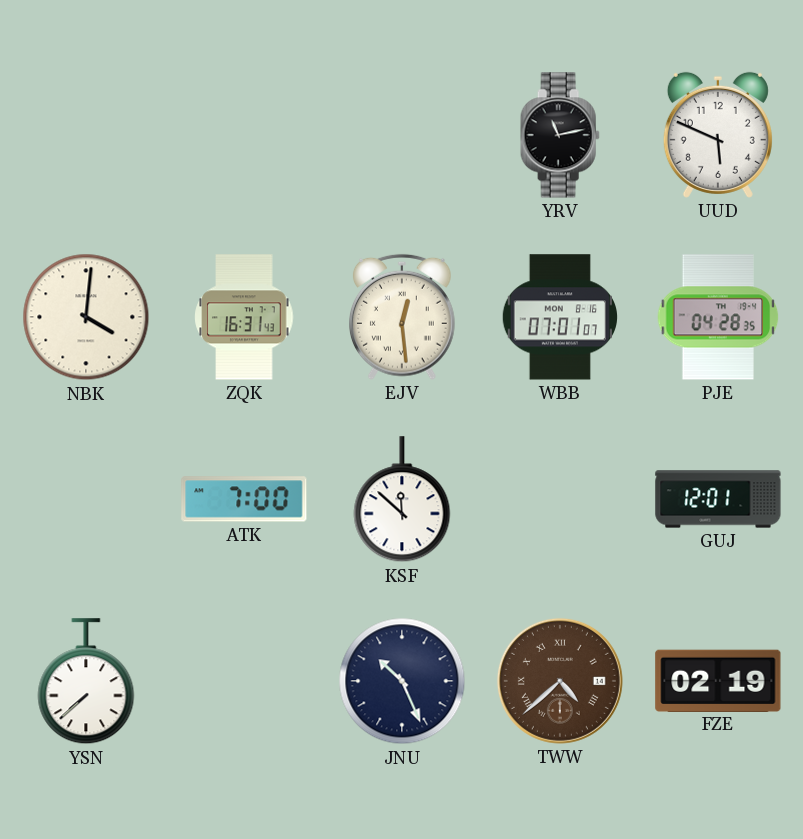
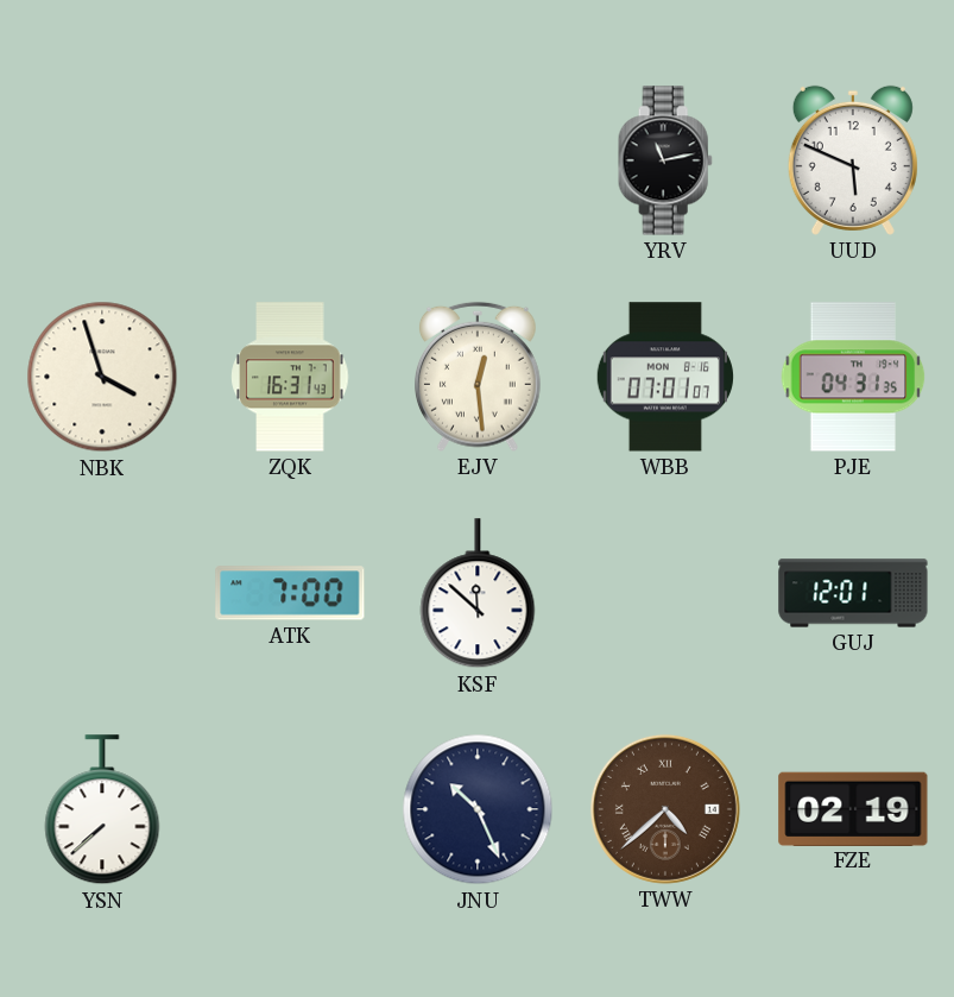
NBK: 4:01 -> 3:57
PJE: 04:28 -> 04:31
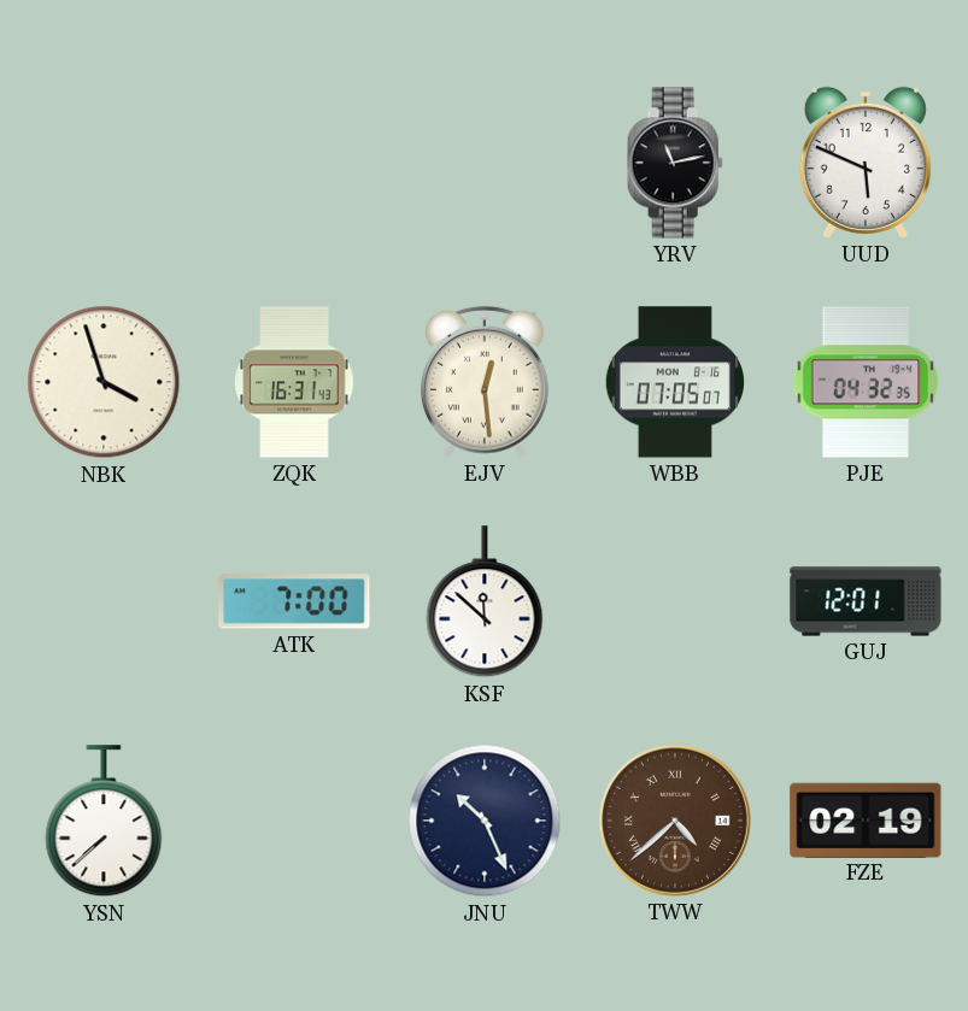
WBB: 07:01 -> 07:05
PJE: 04:31 -> 04:32
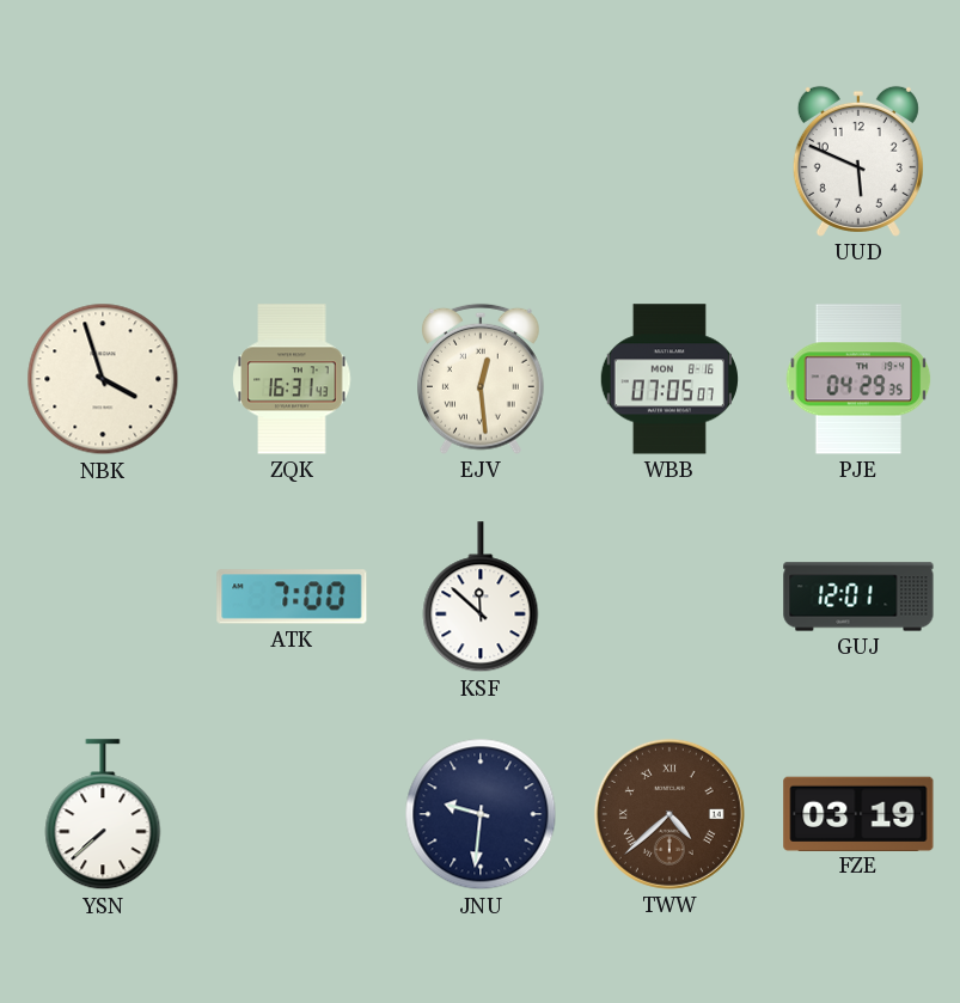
YRV: 11:13 -> none
PJE: 04:32 -> 04:29
JNU: 10:26 -> 9:31
FZE: 02:19 -> 03:19
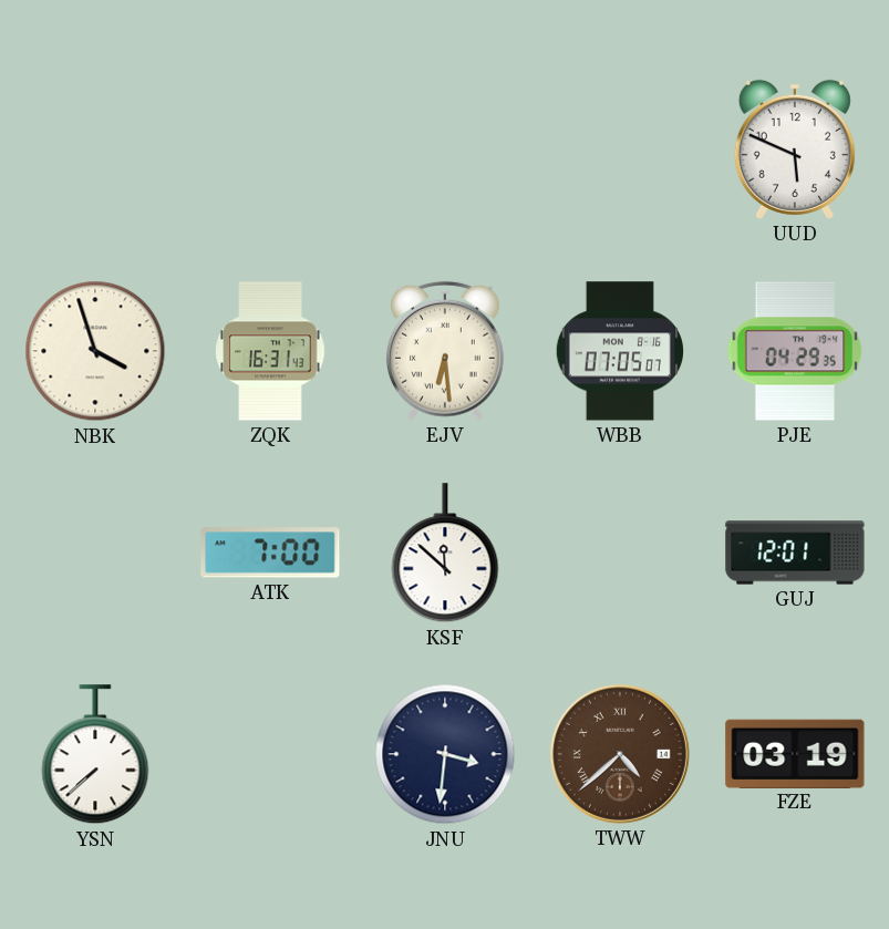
EJV: 12:29 -> 6:29
JNU: 9:31 -> 3:31
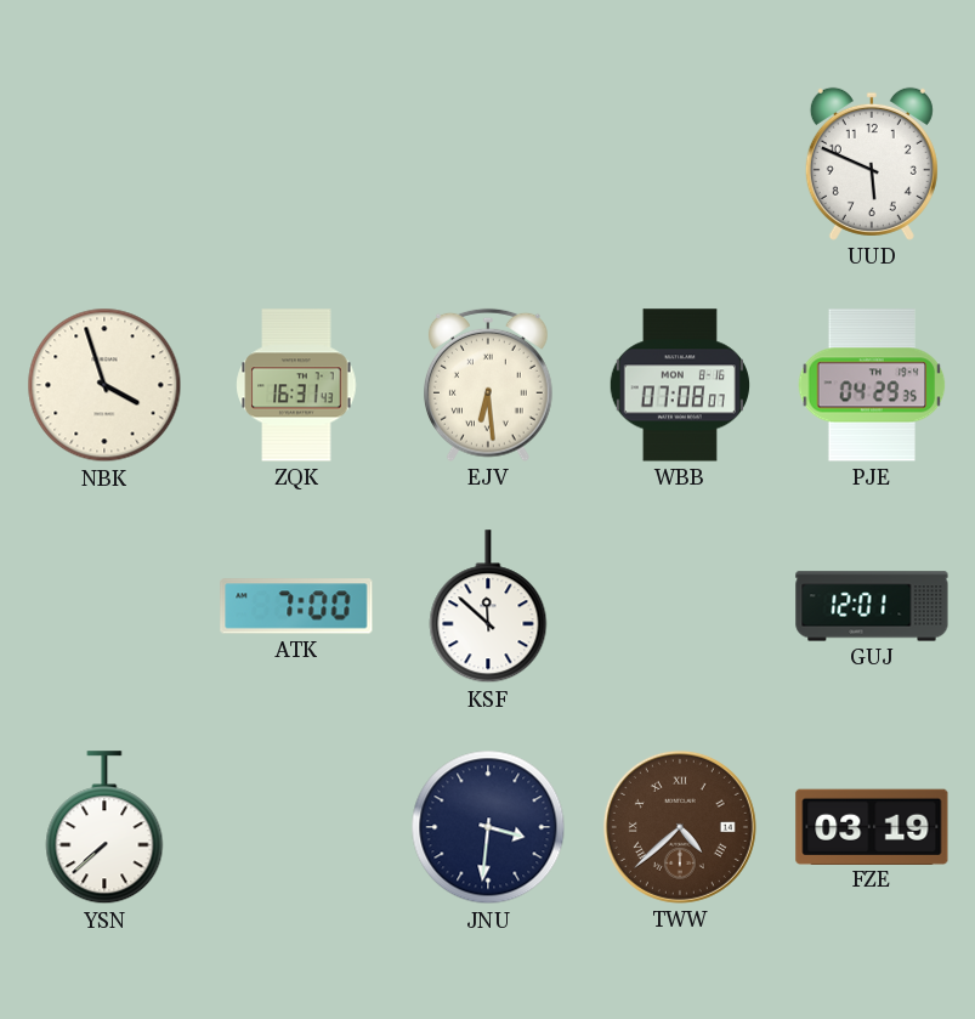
WBB: 07:05 -> 07:08
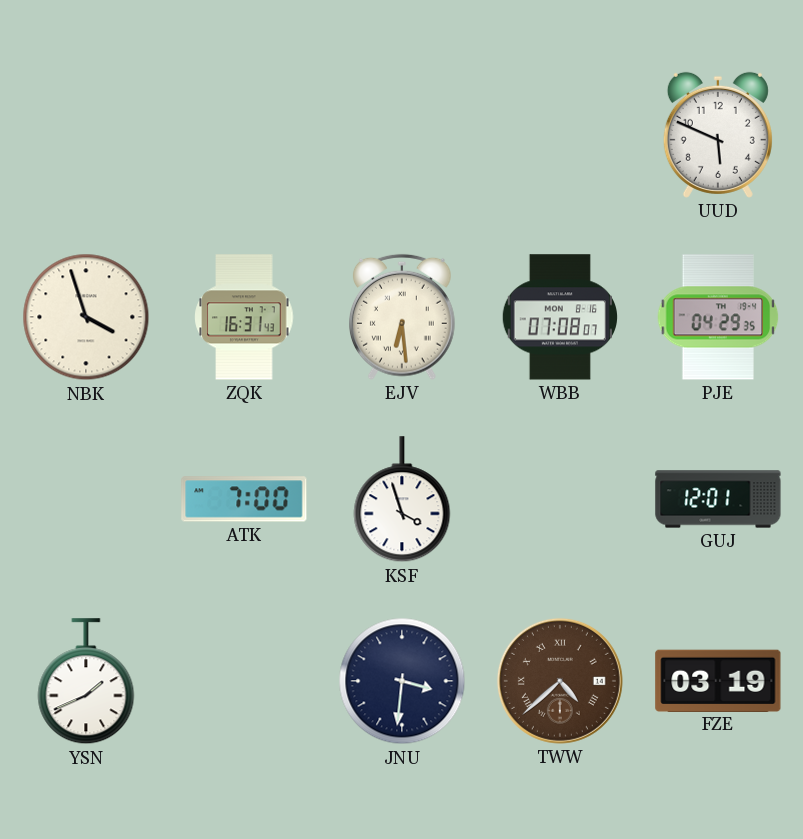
KSF: 11:52 -> 3:57
YSN: 7:38 -> 1:41
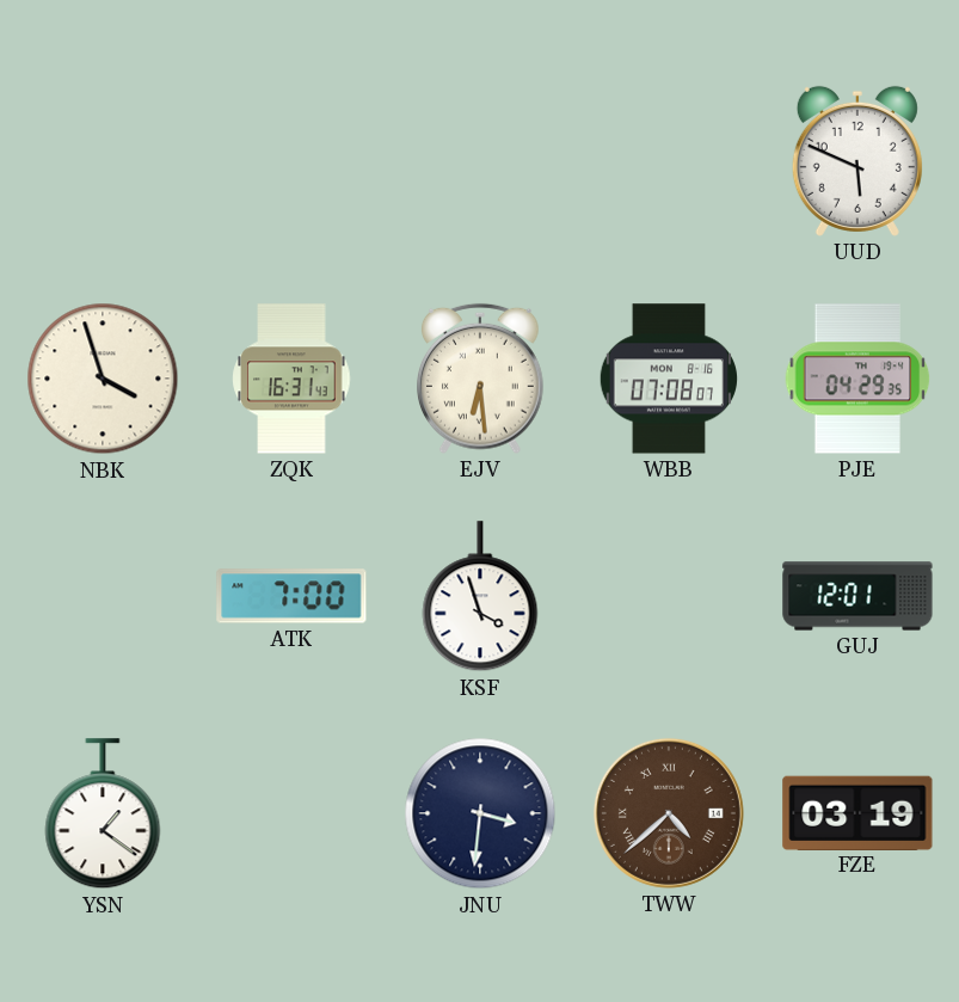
YSN: 1:41 -> 1:21
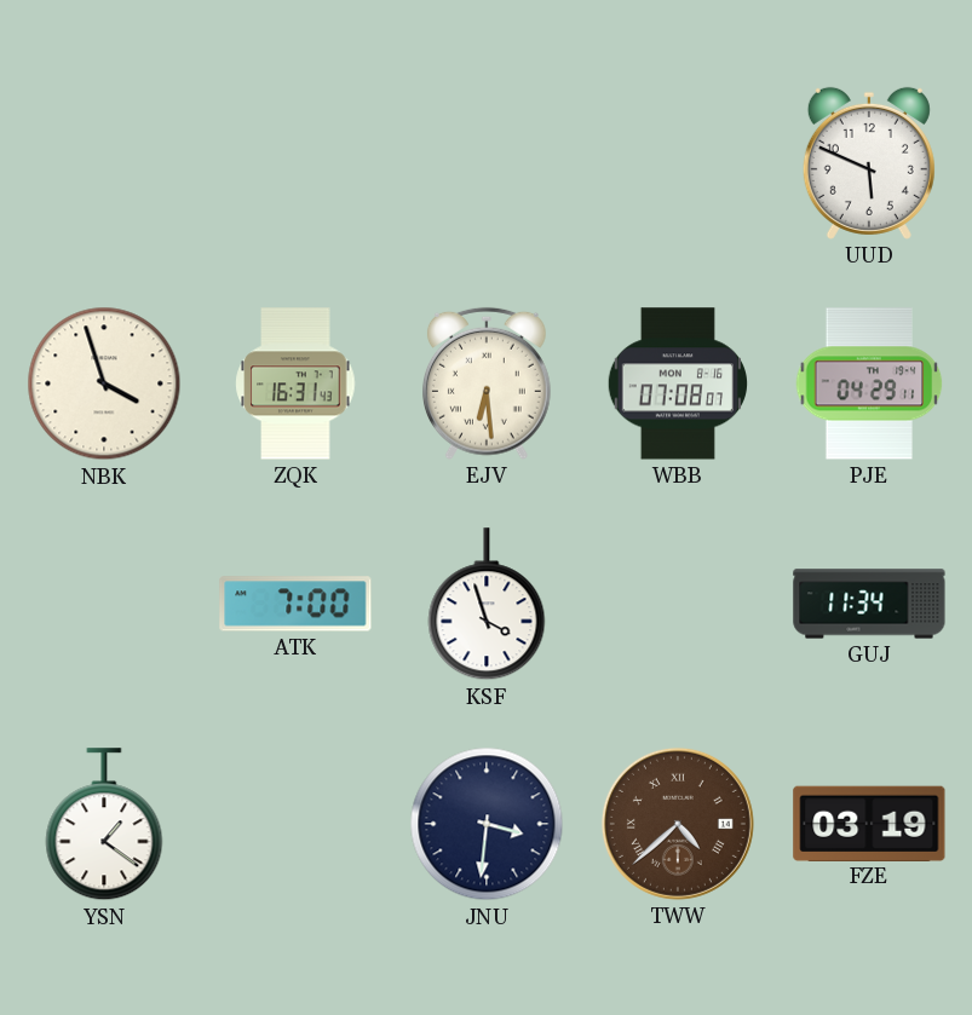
PJE: 04:29:35 -> 04:29:11
GUJ: 12:01 -> 11:34
